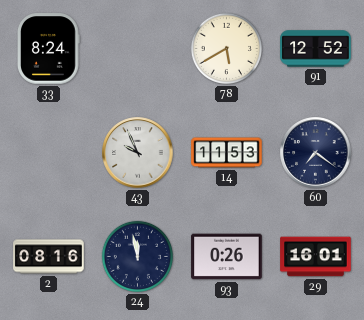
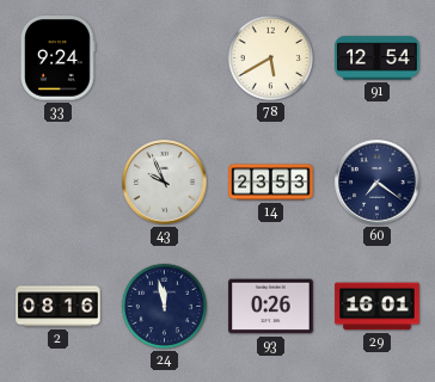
33: 8:24 -> 9:24
91: 12:52 -> 12:54
14: 11:53 -> 23:53
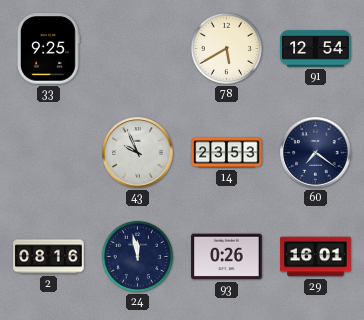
33: 9:24 -> 9:25
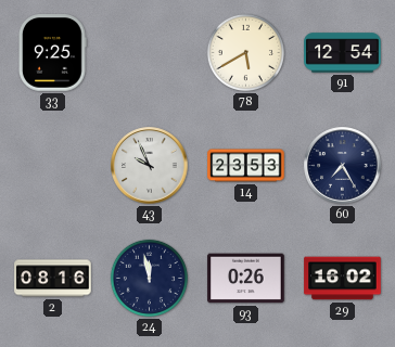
60: 7:21 -> 7:25
29: 16:01 -> 16:02
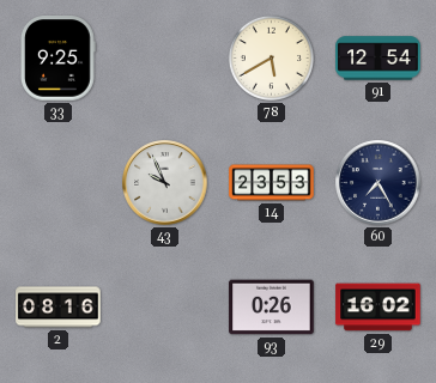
24: 11:58 -> none
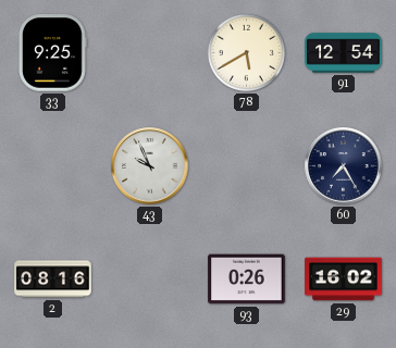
14: 23:53 -> none
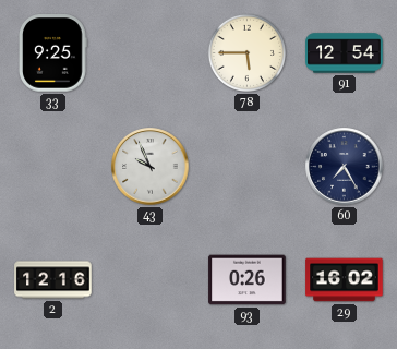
78: 5:40 -> 5:45
2: 08:16 -> 12:16
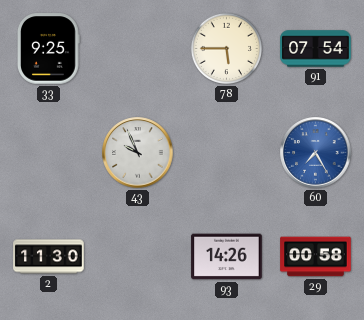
91: 12:54 -> 07:54
60 dial: navy -> blue
2: 12:16 -> 11:30
93: 0:26 -> 14:26
29: 16:02 -> 00:58
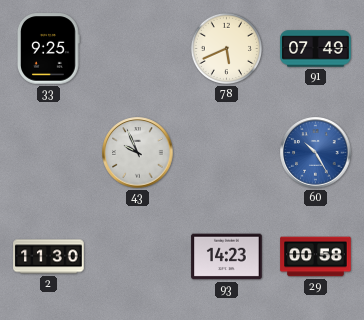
78: 5:45 -> 5:41
91: 07:54 -> 07:49
60: 7:25 -> 10:25
93: 14:26 -> 14:23
